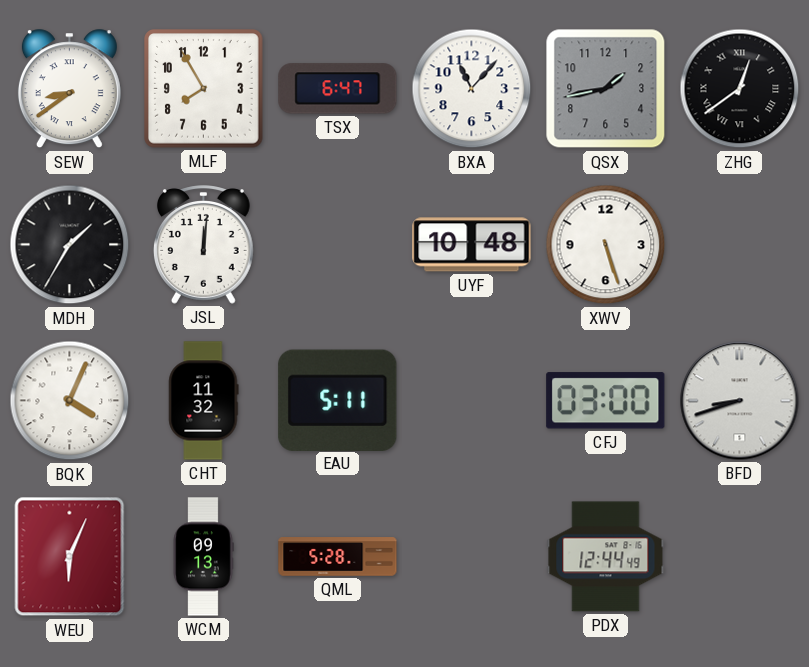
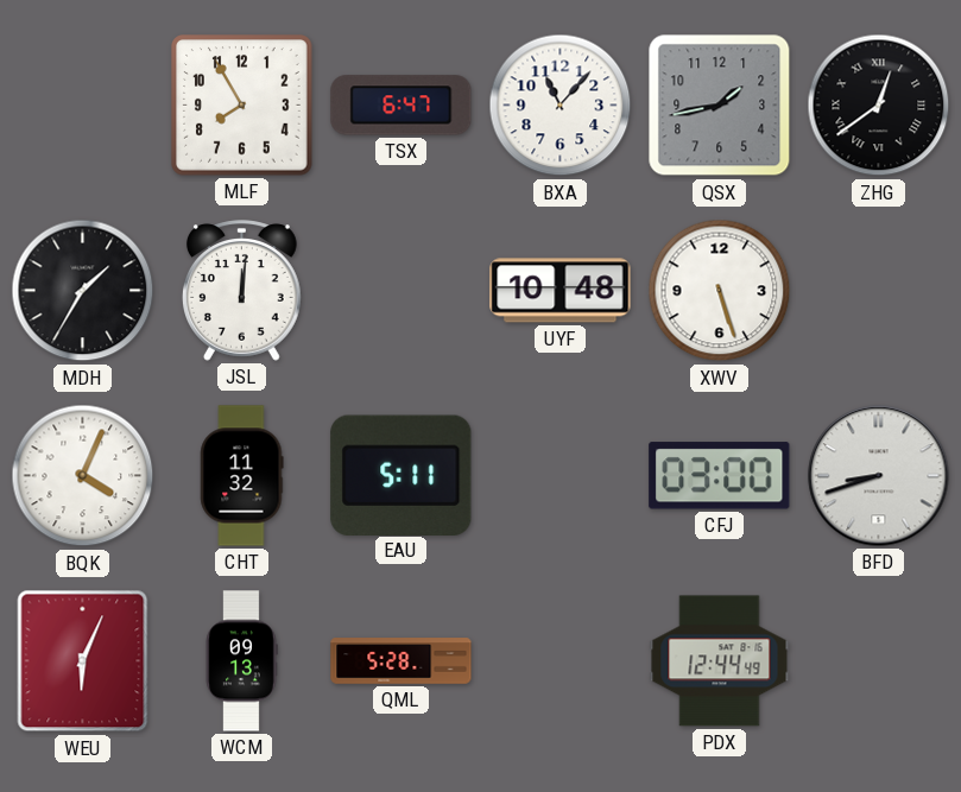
SEW: 8:39 -> none
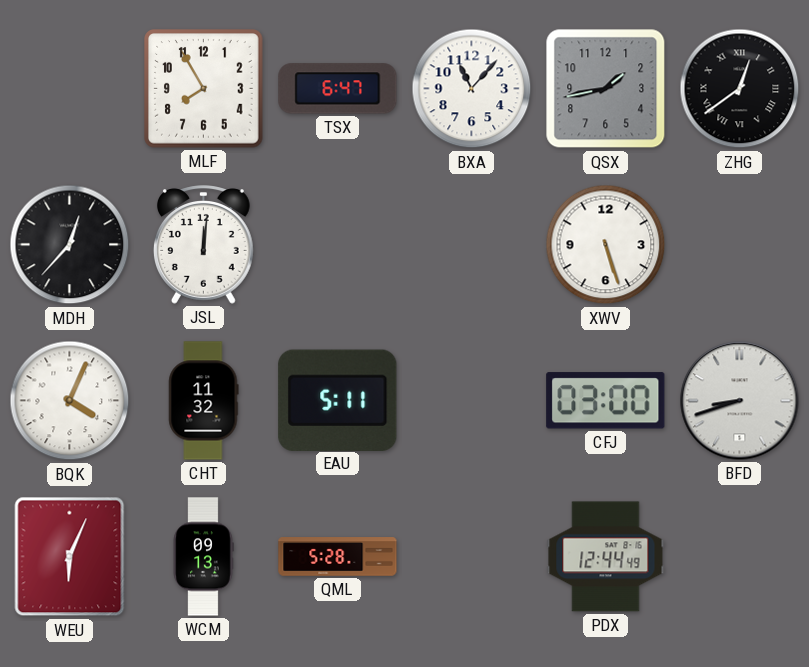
MDH: 1:35 -> 12:37
UYF: 10:48 -> none
